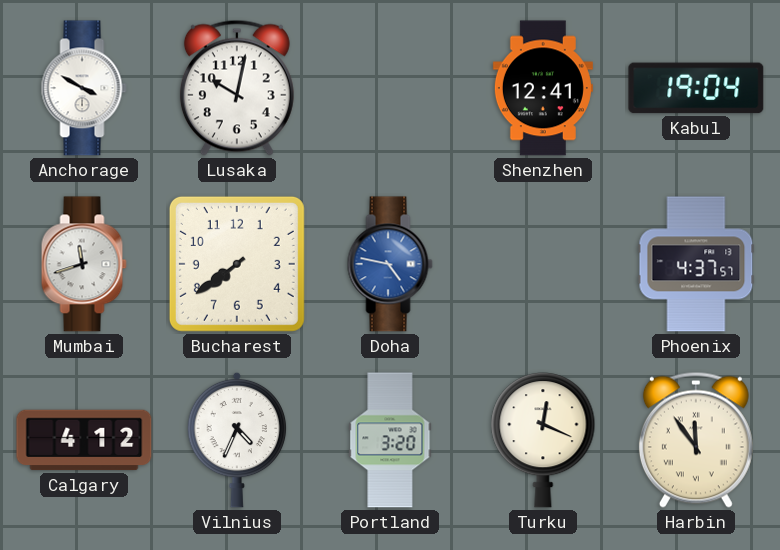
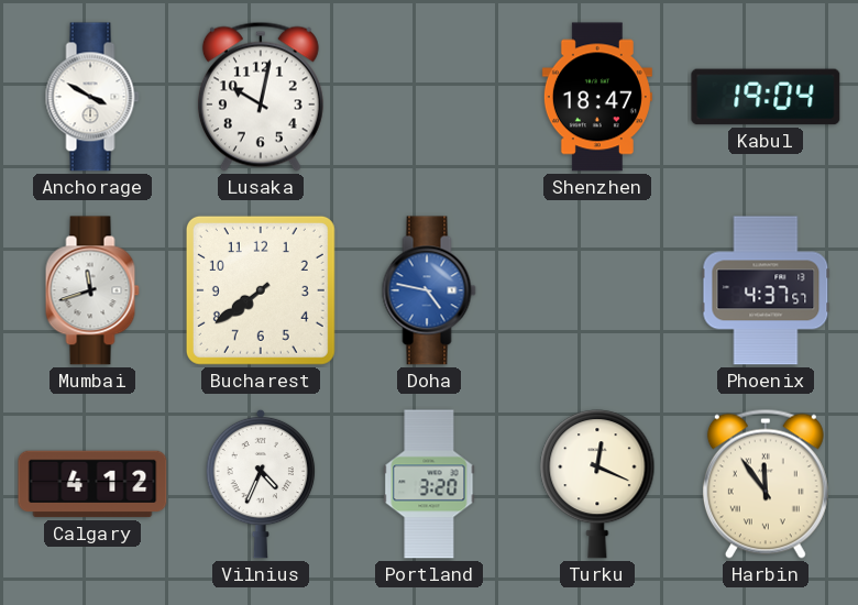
Shenzhen: 12:41 -> 18:47
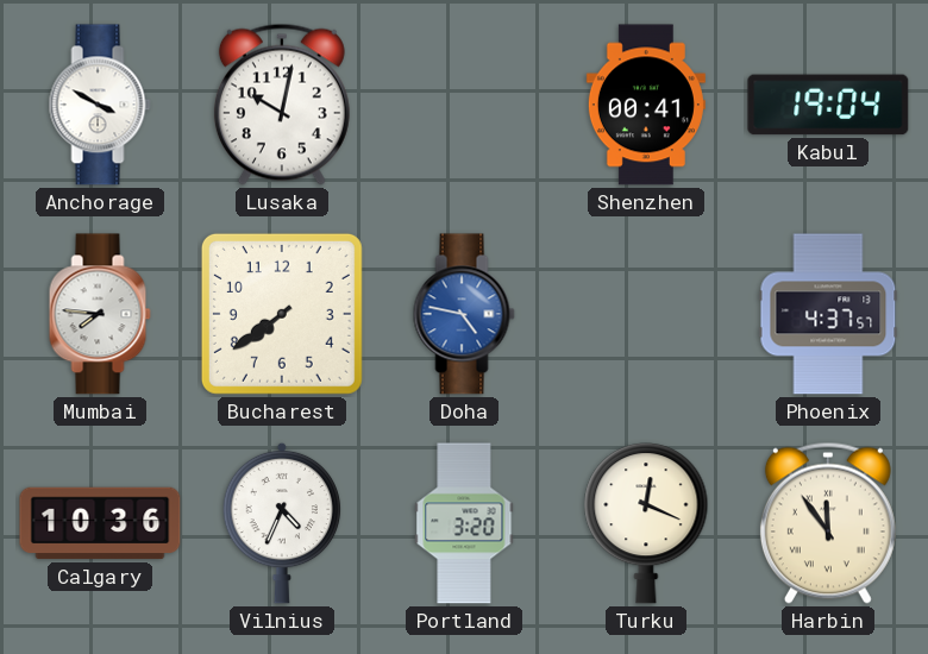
Shenzhen: 18:47 -> 00:41
Mumbai: 11:42 -> 7:46
Calgary: 4:12 -> 10:36
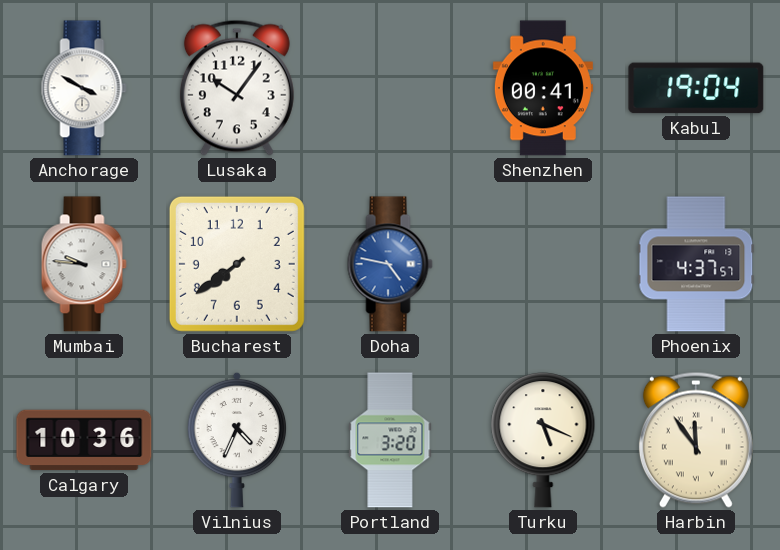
Lusaka: 10:02 -> 10:06
Mumbai: 7:46 -> 9:46
Turku: 12:19 -> 5:19
